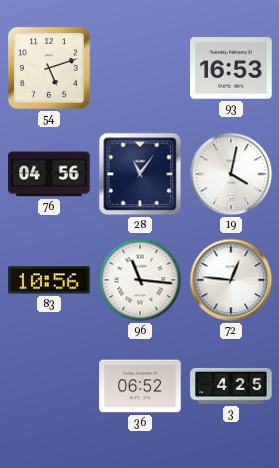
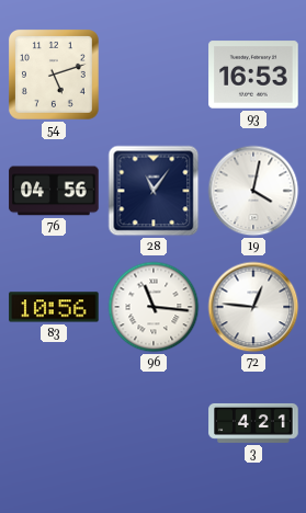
36: 06:52 -> none
3: 4:25 -> 4:21
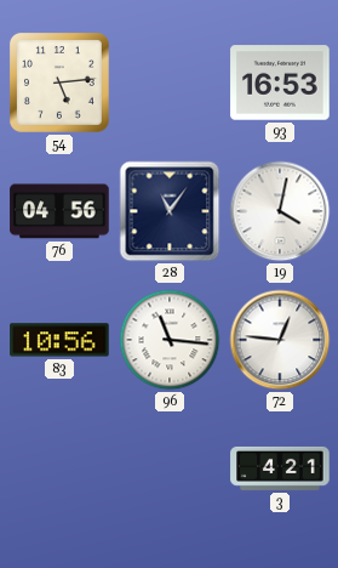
54: 5:12 -> 5:14
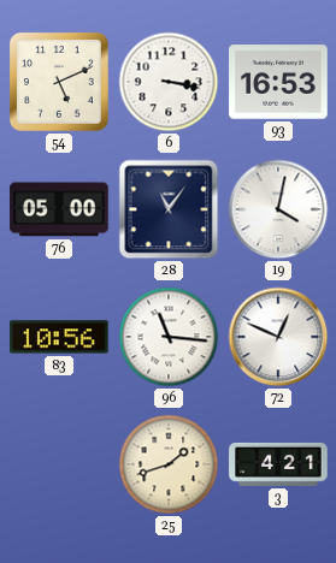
54: 5:14 -> 5:11
6: none -> 3:17
76: 04:56 -> 05:00
72: 12:46 -> 12:49
25: none -> 1:42
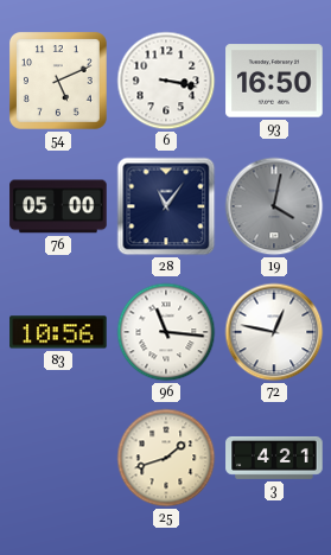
93: 16:53 -> 16:50
19 dial: white -> grey
72: 12:49 -> 12:47
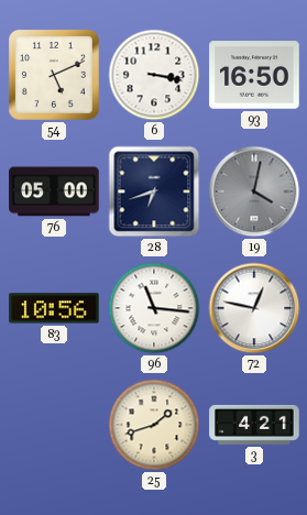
28: 11:06 -> 6:42
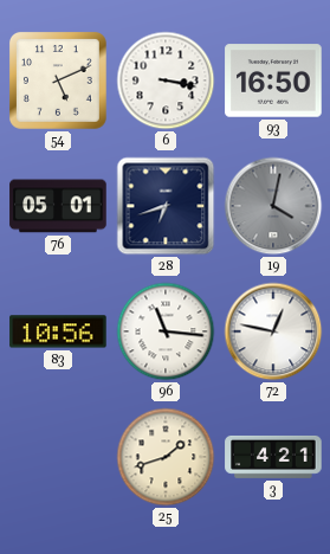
76: 05:00 -> 05:01
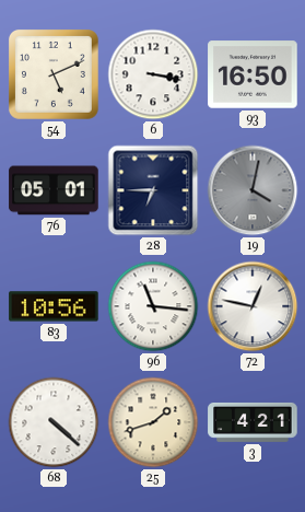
28: 6:42 -> 6:45
68: none -> 4:22
